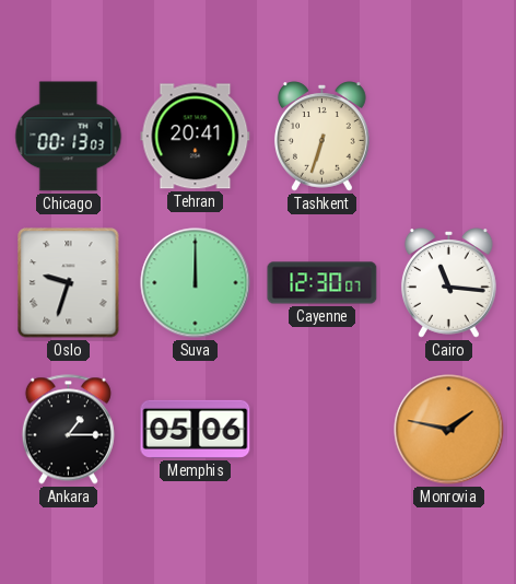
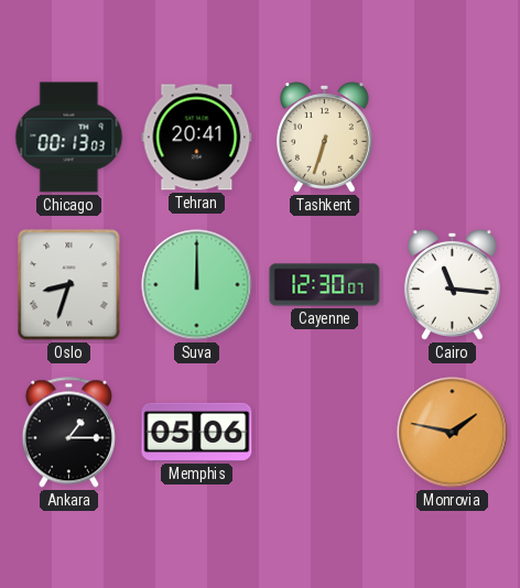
Oslo: 9:33 -> 8:33
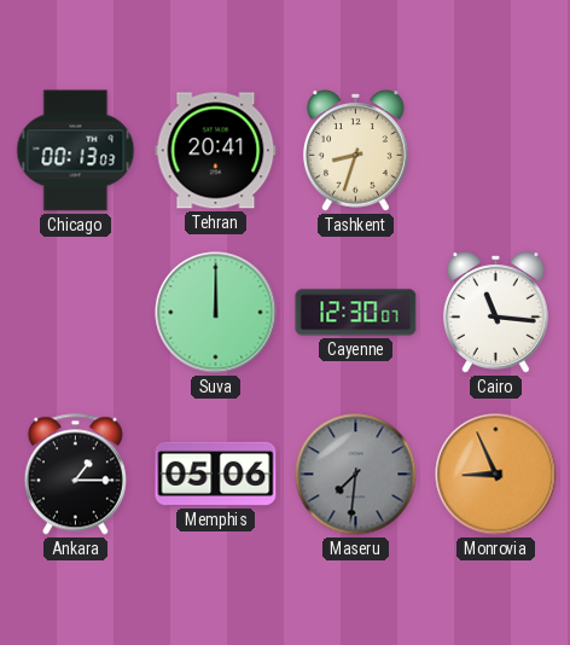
Tashkent: 6:33 -> 8:33
Oslo: 8:33 -> none
Maseru: none -> 7:31
Monrovia: 1:47 -> 8:56
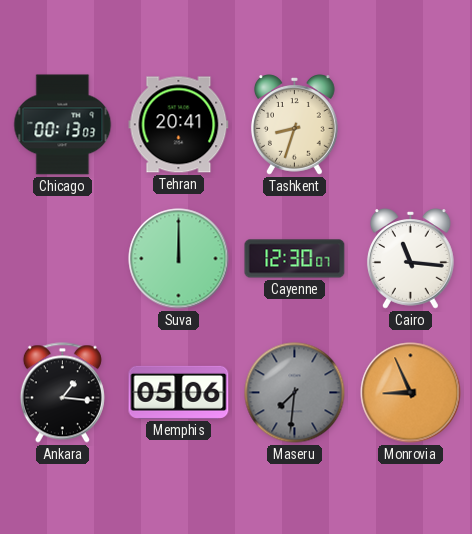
Ankara: 1:15 -> 1:16
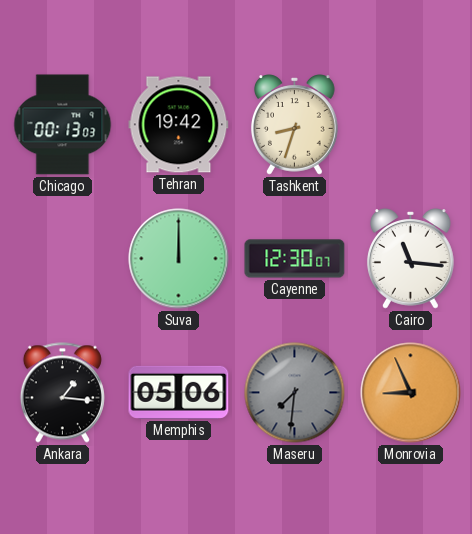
Tehran: 20:41 -> 19:42
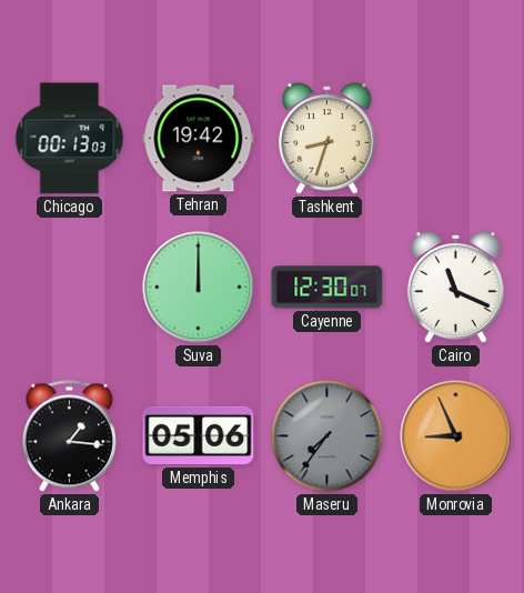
Cairo: 11:16 -> 11:19
Maseru: 7:31 -> 7:36
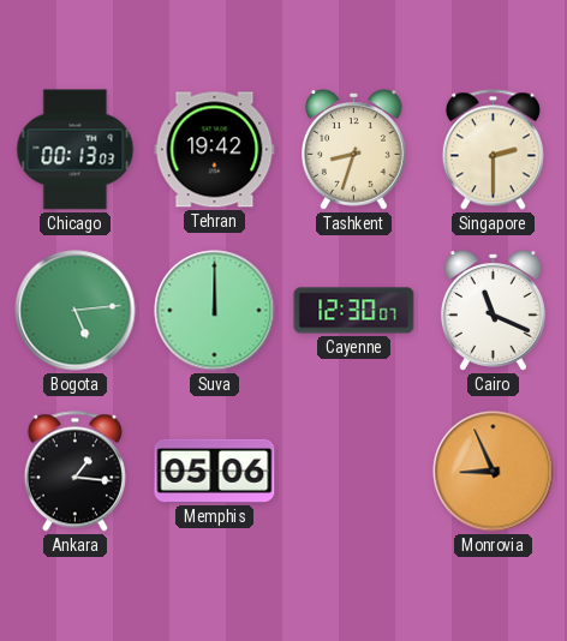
Singapore: none -> 2:30
Bogota: none -> 5:14
Maseru: 7:36 -> none
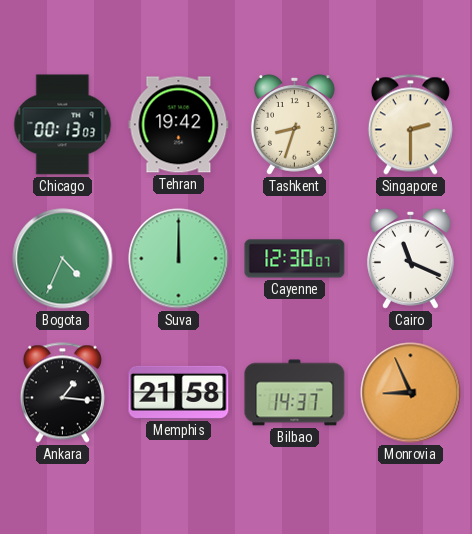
Bogota: 5:14 -> 4:34
Memphis: 05:06 -> 21:58
Bilbao: none -> 14:37
